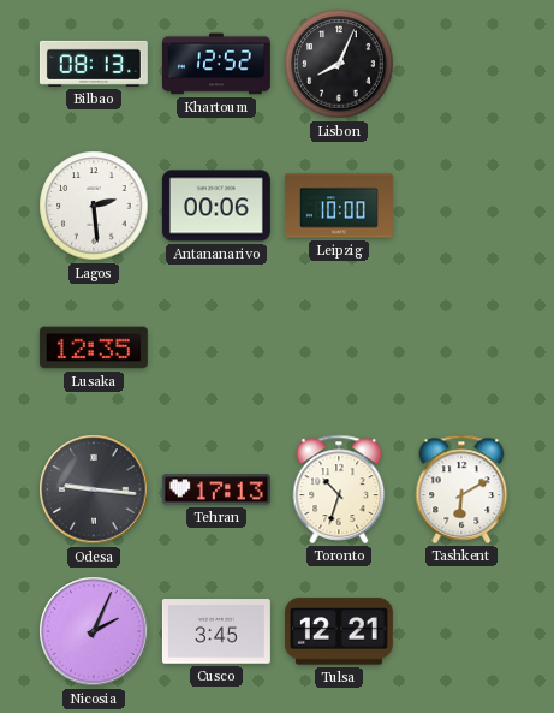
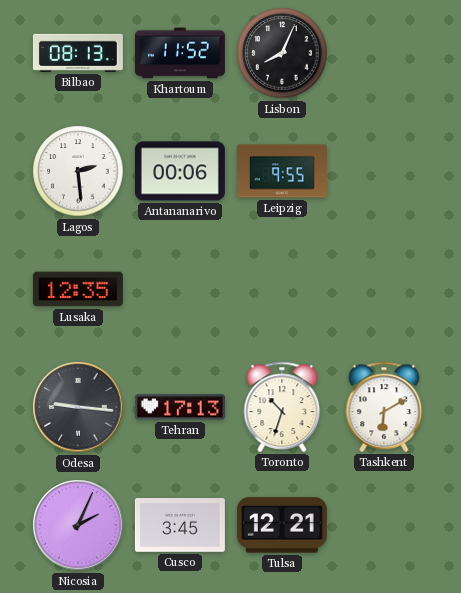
Khartoum: 12:52 -> 11:52
Leipzig: 10:00 -> 9:55
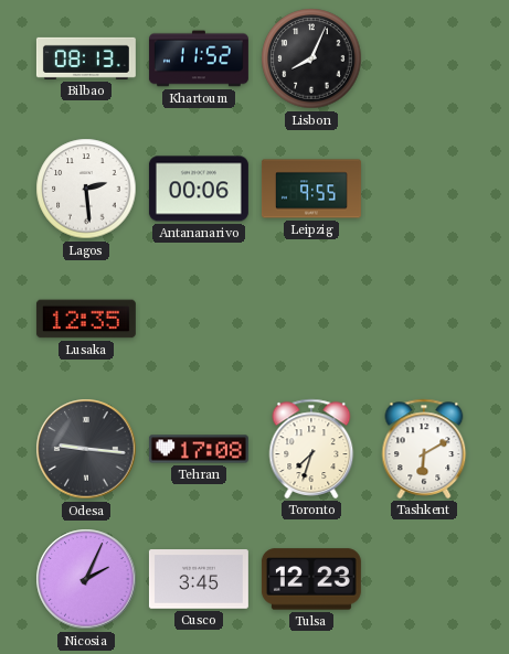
Tehran: 17:13 -> 17:08
Toronto: 10:33 -> 7:33
Tulsa: 12:21 -> 12:23
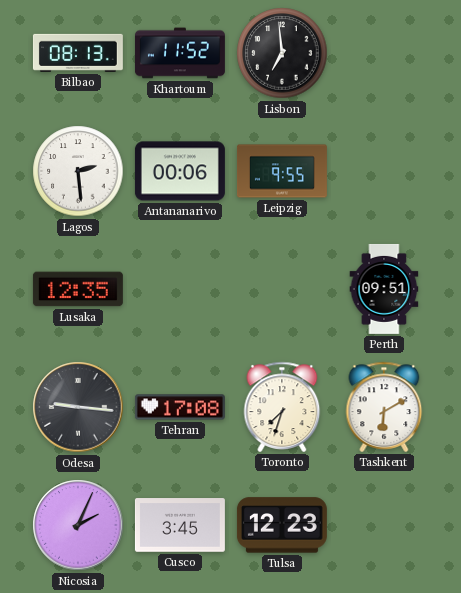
Lisbon: 8:04 -> 6:59
Perth: none -> 09:51
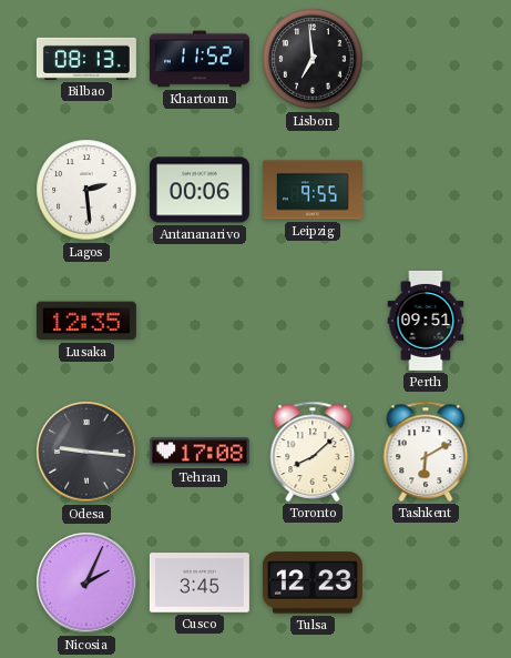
Toronto: 7:33 -> 8:08
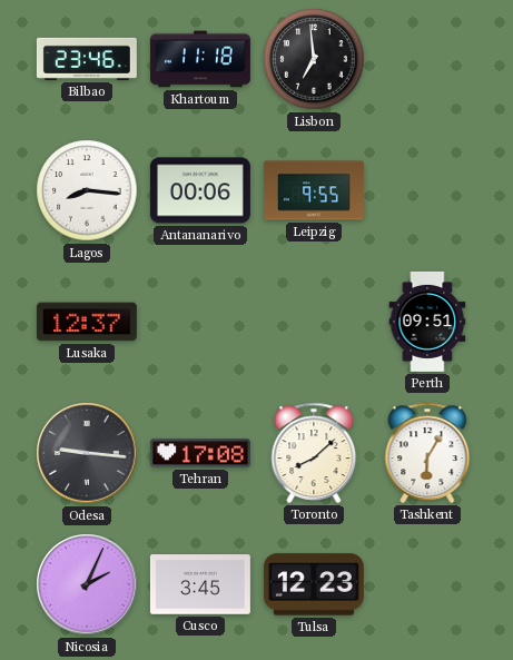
Bilbao: 08:13 -> 23:46
Khartoum: 11:52 -> 11:18
Lagos: 2:29 -> 8:16
Lusaka: 12:35 -> 12:37
Tashkent: 6:10 -> 6:05
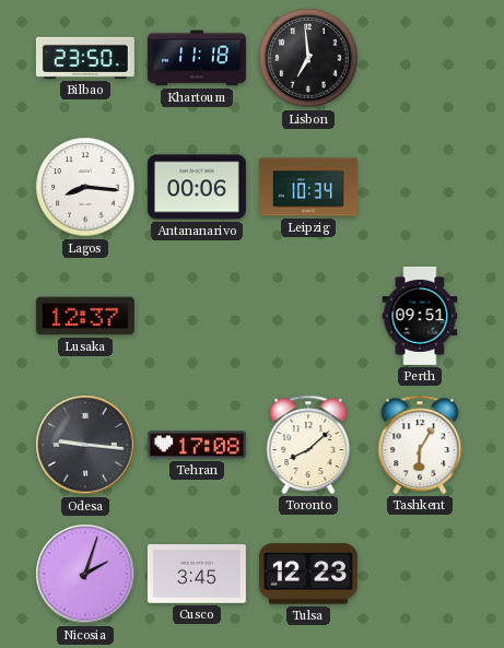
Bilbao: 23:46 -> 23:50
Leipzig: 9:55 -> 10:34
Nicosia: 2:04 -> 2:03
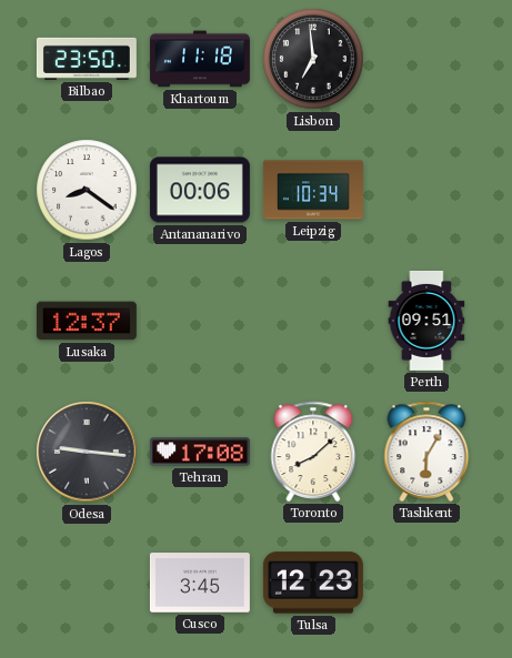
Lagos: 8:16 -> 8:21
Nicosia: 2:03 -> none
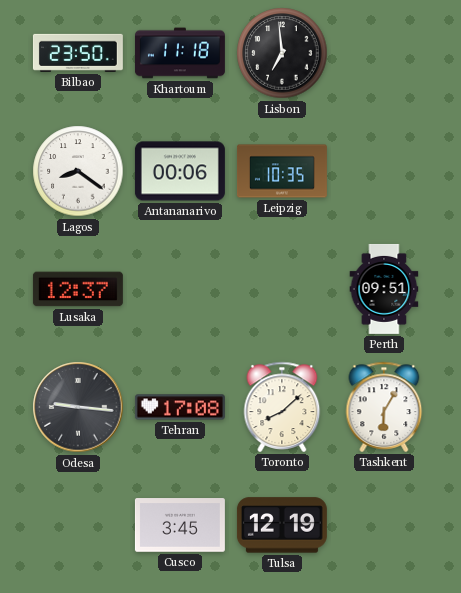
Leipzig: 10:34 -> 10:35
Tulsa: 12:23 -> 12:19
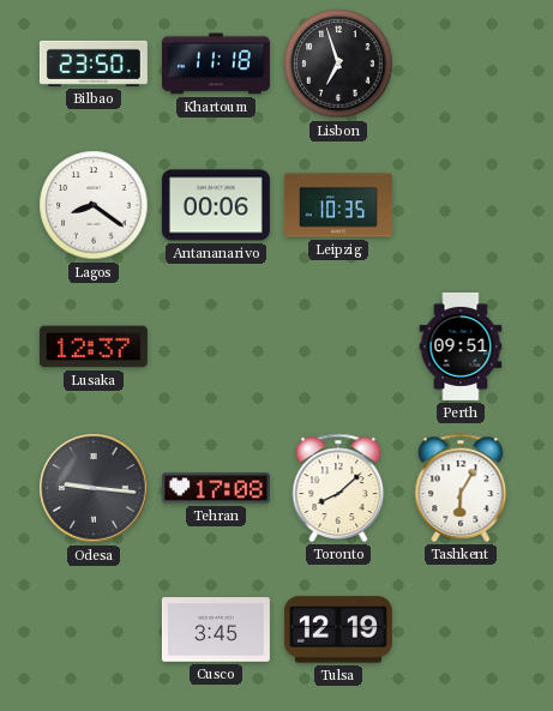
Lisbon: 6:59 -> 6:57
